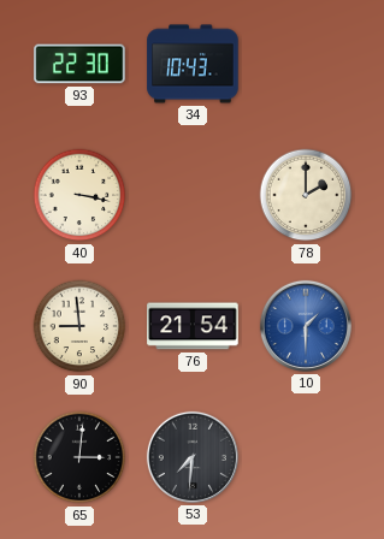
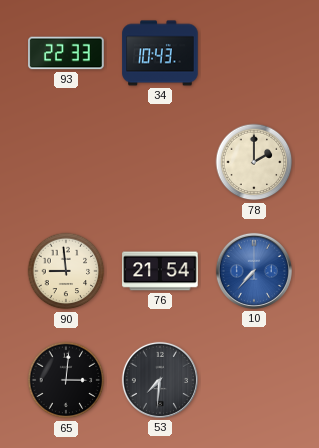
93: 22:30 -> 22:33
40: 3:17 -> none
10: 1:30 -> 7:37
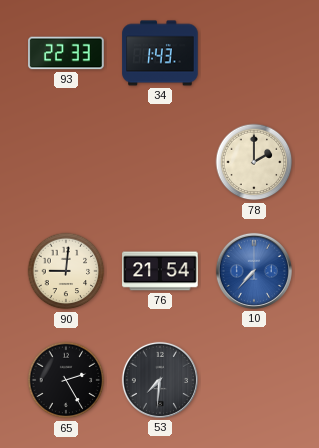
34: 10:43 -> 1:43
90: 8:59 -> 9:01
65: 3:01 -> 2:25
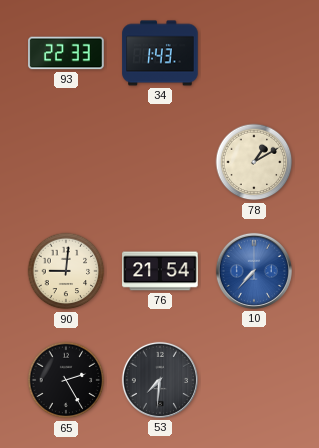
78: 2:00 -> 1:10
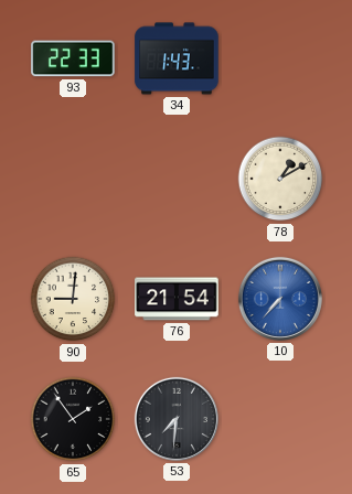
65: 2:25 -> 1:54
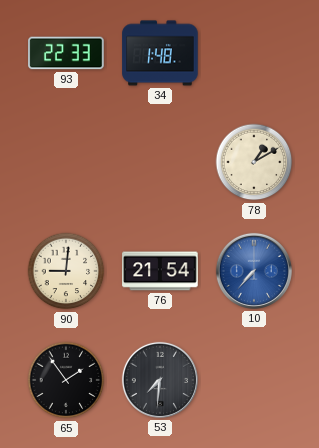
34: 1:43 -> 1:48
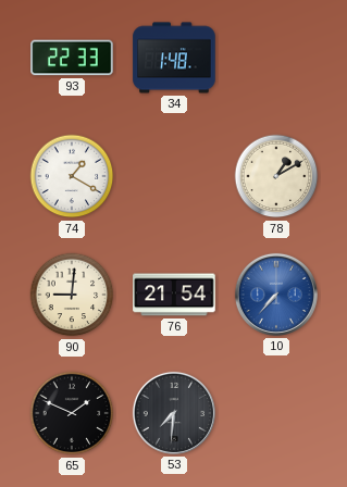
74: none -> 1:20
65: 1:54 -> 1:49
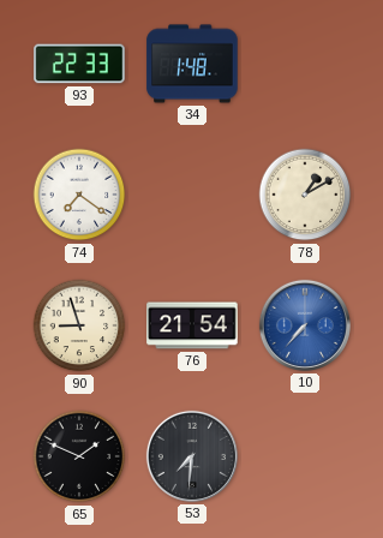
74: 1:20 -> 7:21
90: 9:01 -> 8:57
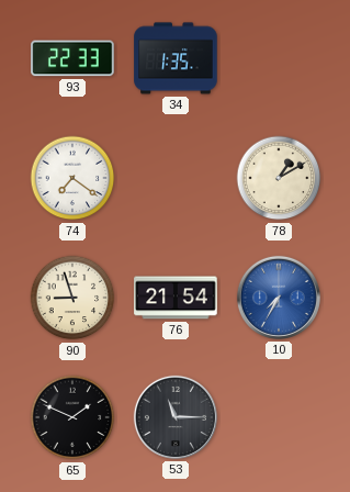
34: 1:48 -> 1:35
10: 7:37 -> 7:35
53: 7:31 -> 11:15
